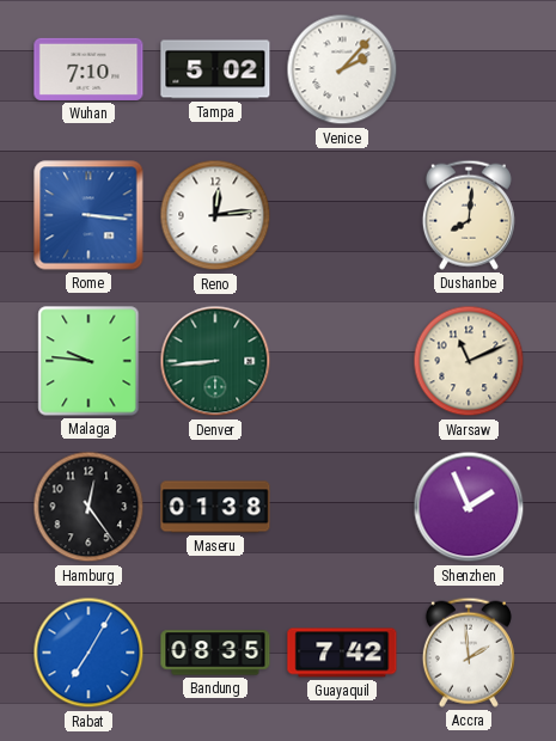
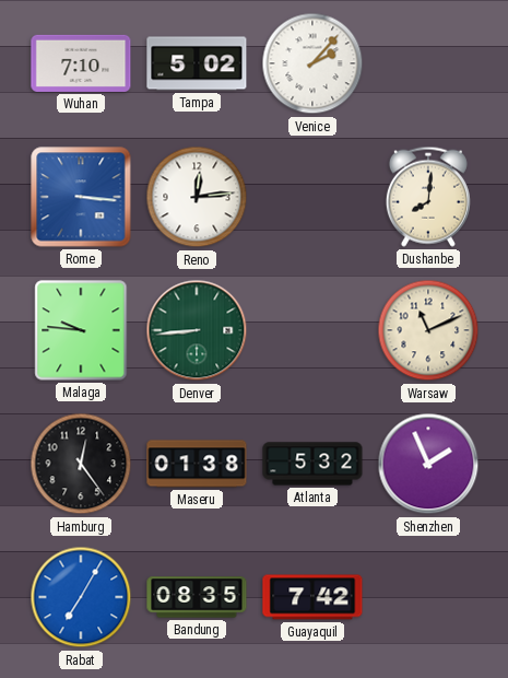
Atlanta: none -> 5:32
Accra: 1:59 -> none
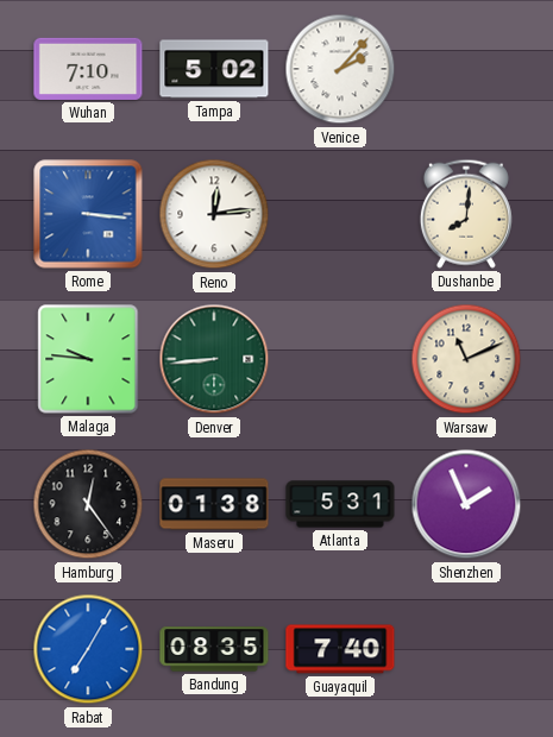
Atlanta: 5:32 -> 5:31
Guayaquil: 7:42 -> 7:40
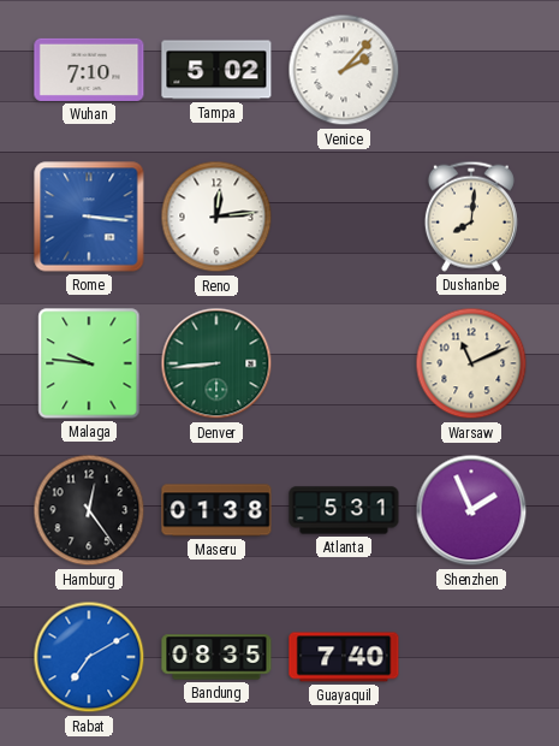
Rabat: 7:05 -> 7:10
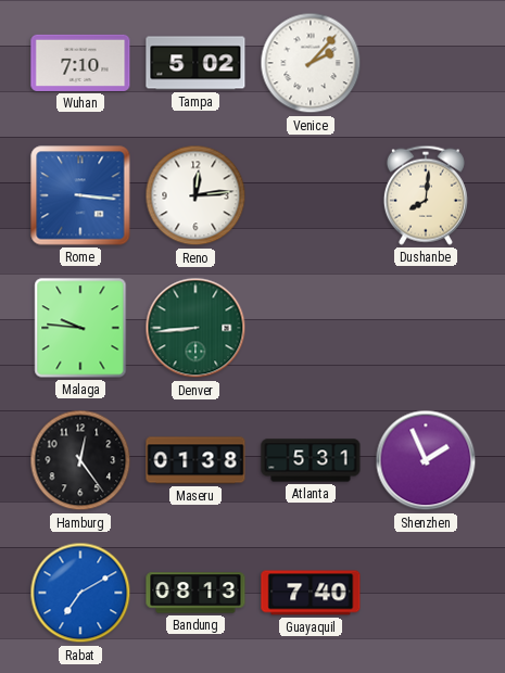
Warsaw: 11:11 -> none
Bandung: 08:35 -> 08:13
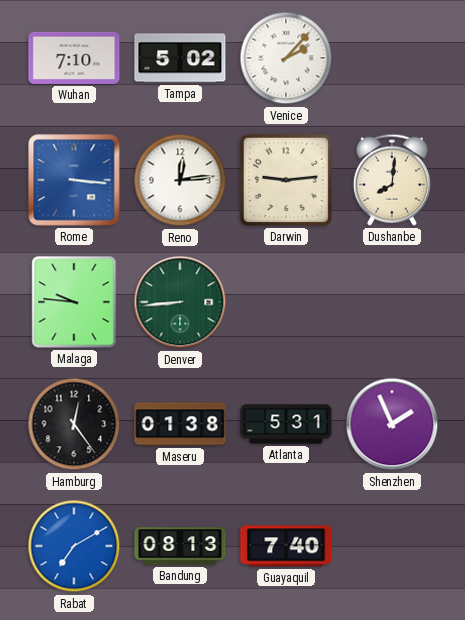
Darwin: none -> 9:14
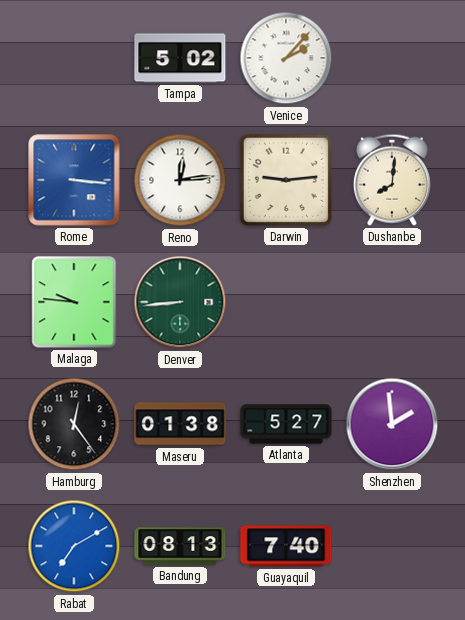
Wuhan: 7:10 -> none
Atlanta: 5:31 -> 5:27
Shenzhen: 1:56 -> 1:59
